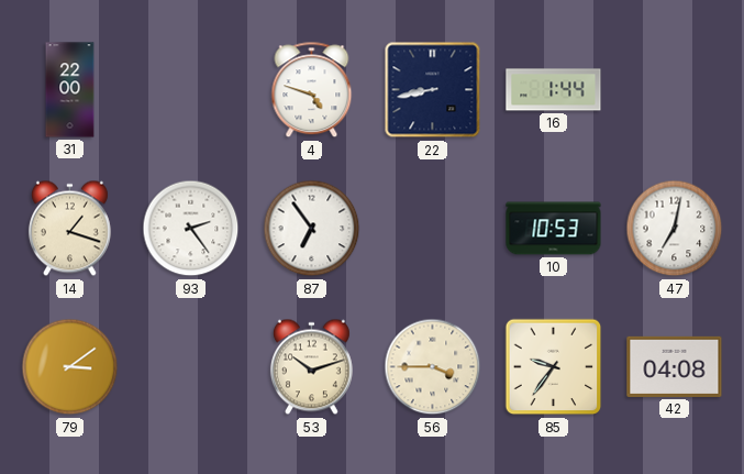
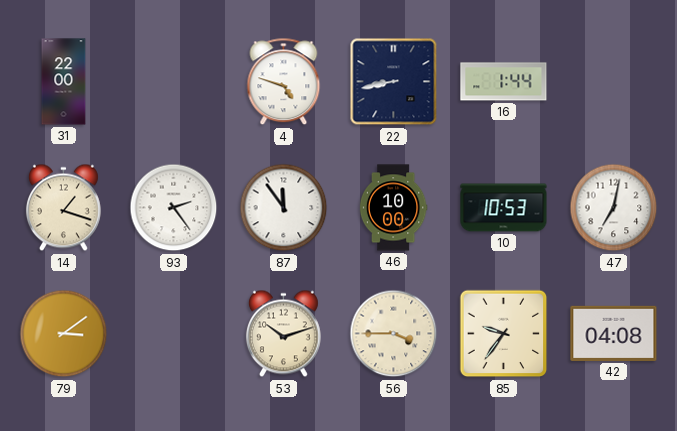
87: 6:54 -> 11:54
46: none -> 10:00
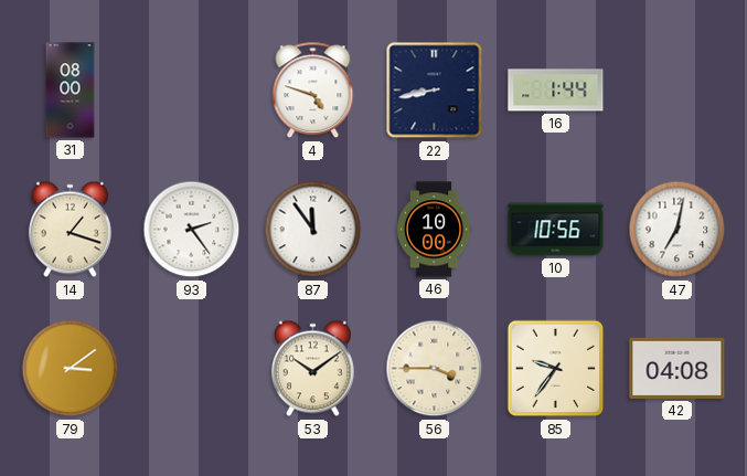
31: 22:00 -> 08:00
10: 10:53 -> 10:56
53: 10:12 -> 10:09
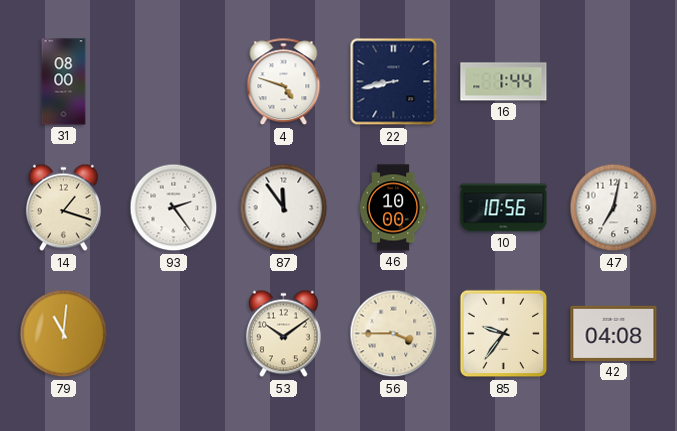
79: 3:09 -> 11:01
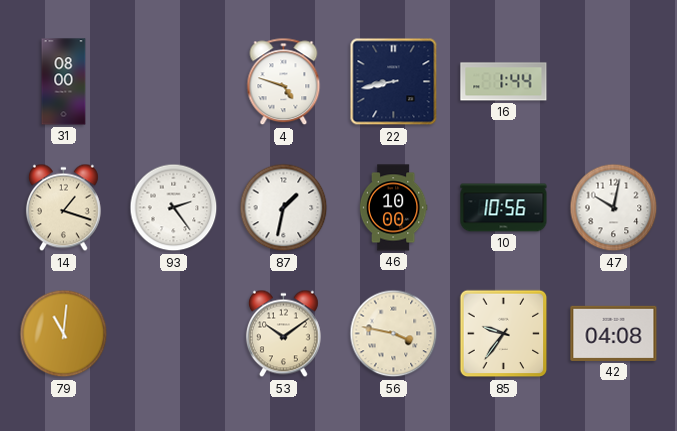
87: 11:54 -> 1:32
47: 7:02 -> 10:02
56: 3:45 -> 3:47
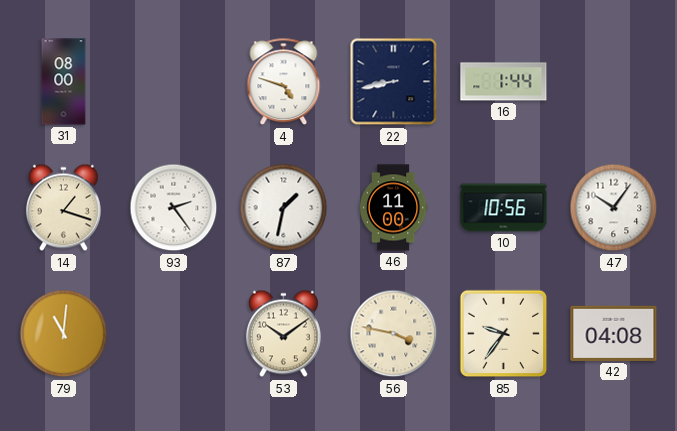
46: 10:00 -> 11:00
47: 10:02 -> 10:06
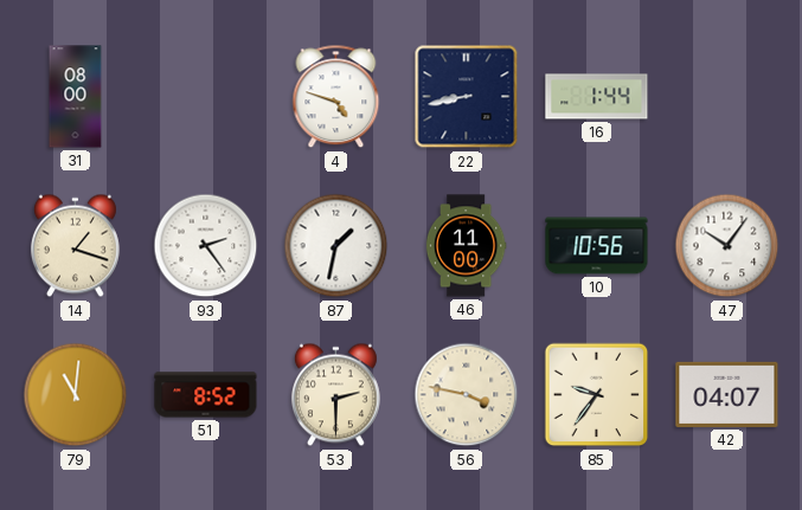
51: none -> 8:52
53: 10:09 -> 2:30
42: 04:08 -> 04:07
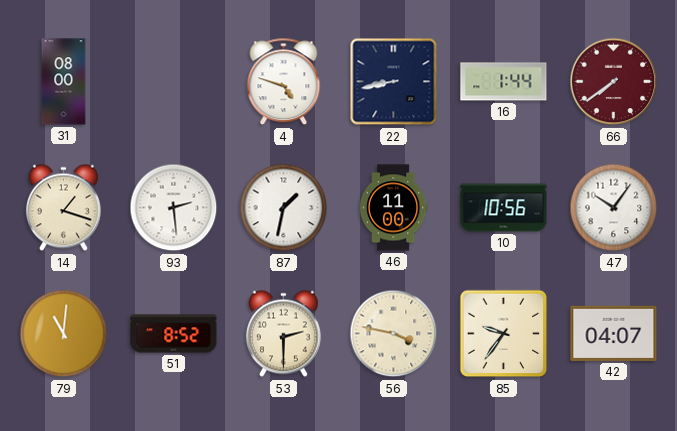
66: none -> 7:39
93: 2:24 -> 2:29
